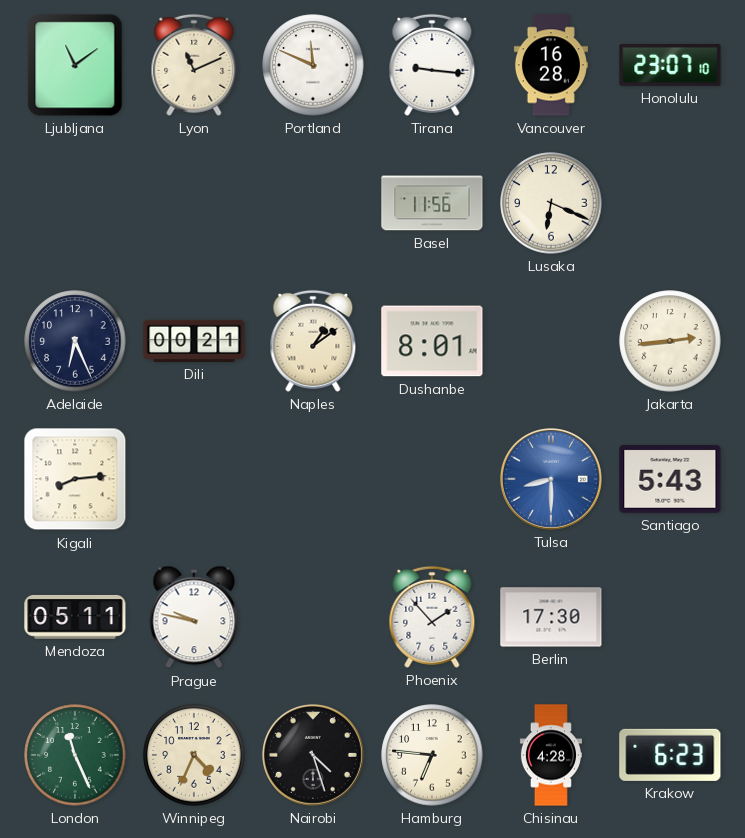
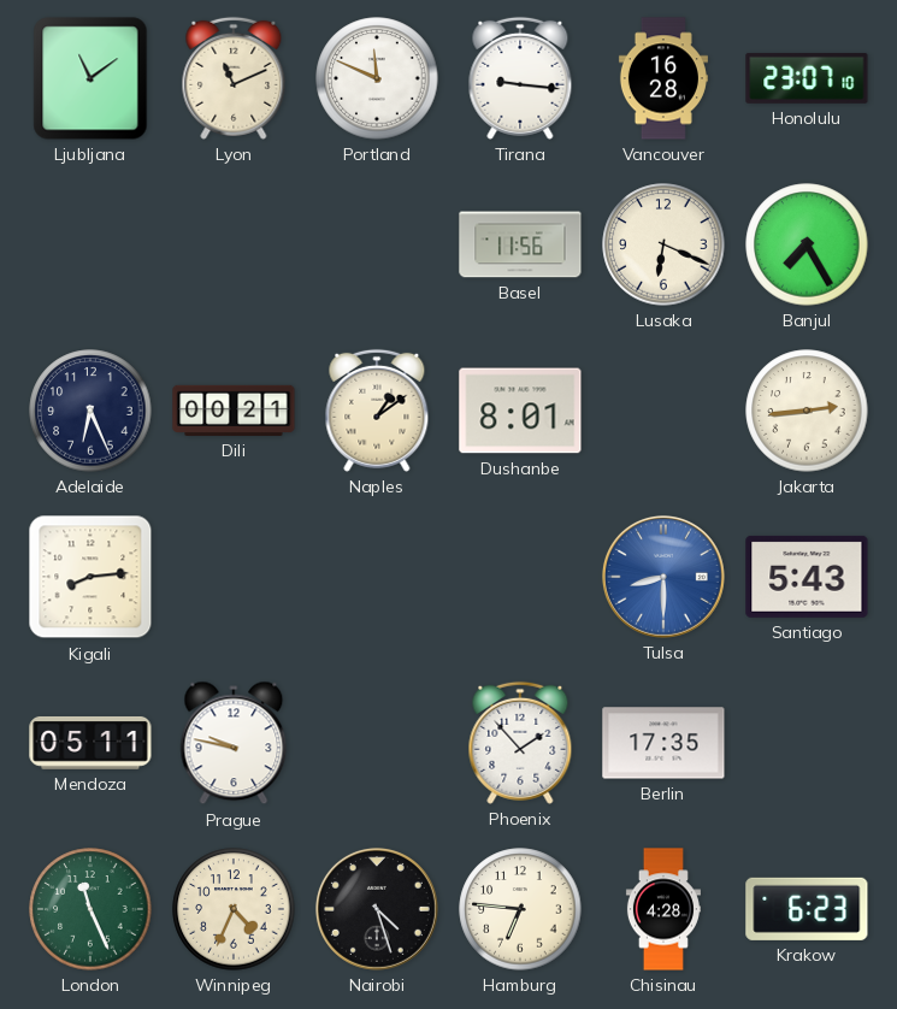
Banjul: none -> 7:25
Berlin: 17:30 -> 17:35
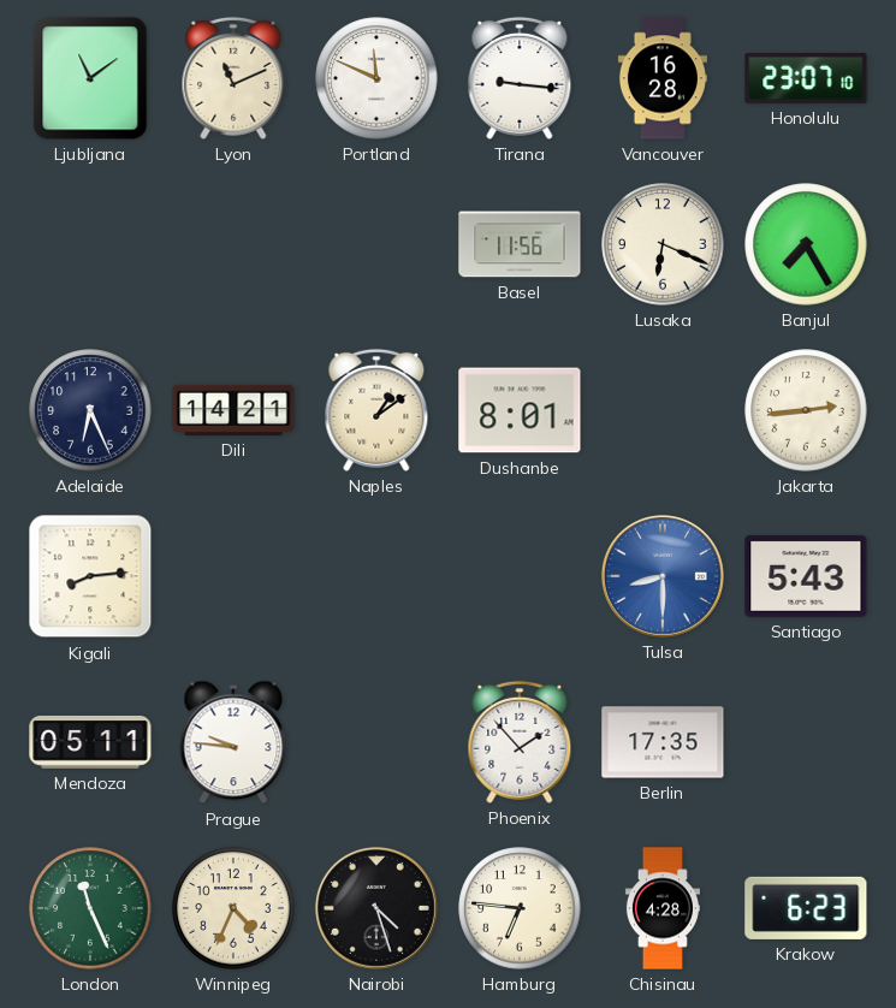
Dili: 00:21 -> 14:21
Prague: 9:47 -> 9:46
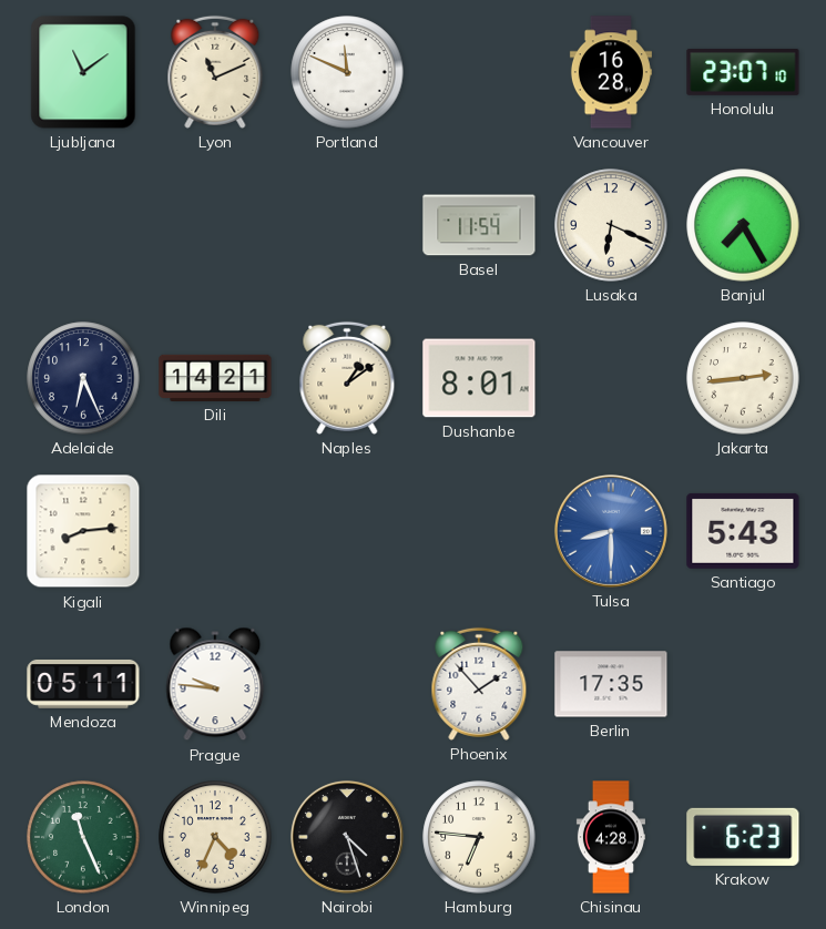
Tirana: 9:16 -> none
Basel: 11:56 -> 11:54
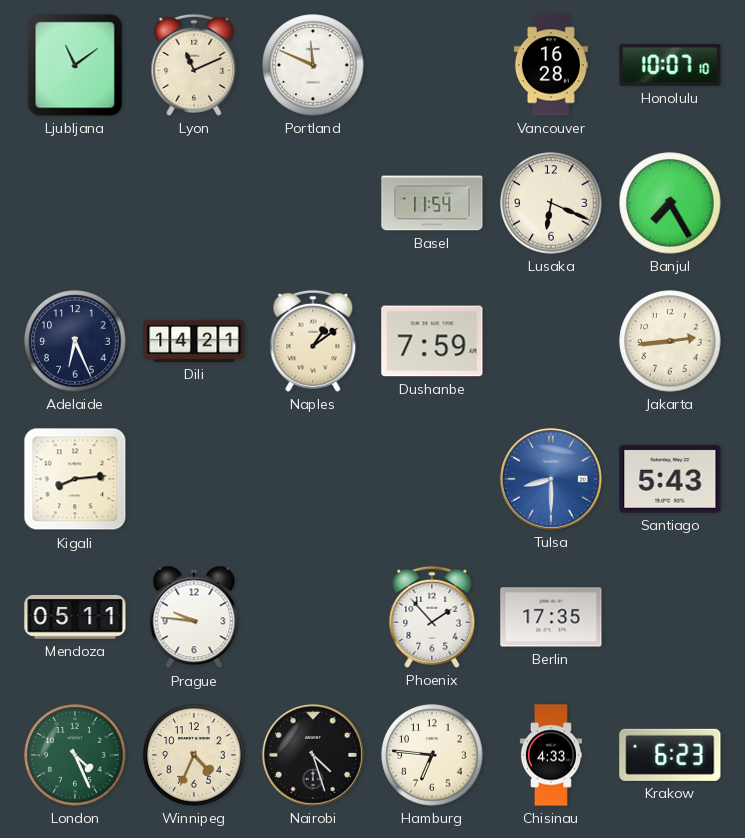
Honolulu: 23:07 -> 10:07
Dushanbe: 8:01 -> 7:59
London: 11:26 -> 4:26
Chisinau: 4:28 -> 4:33
